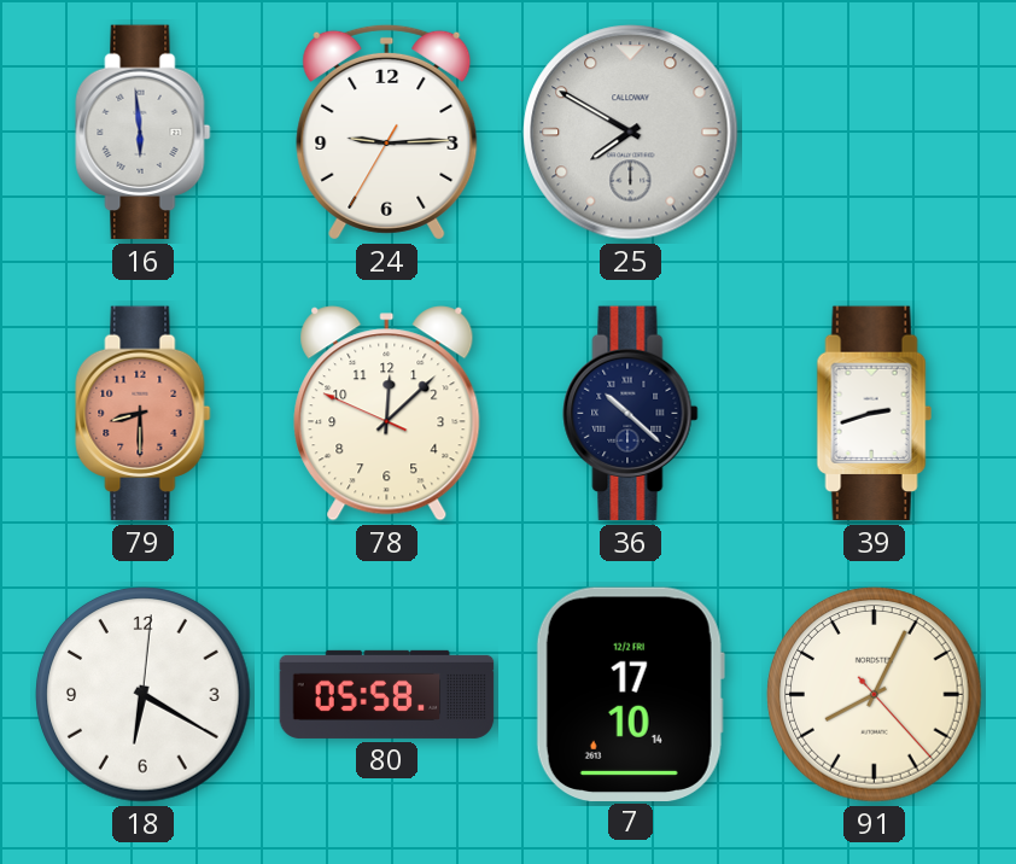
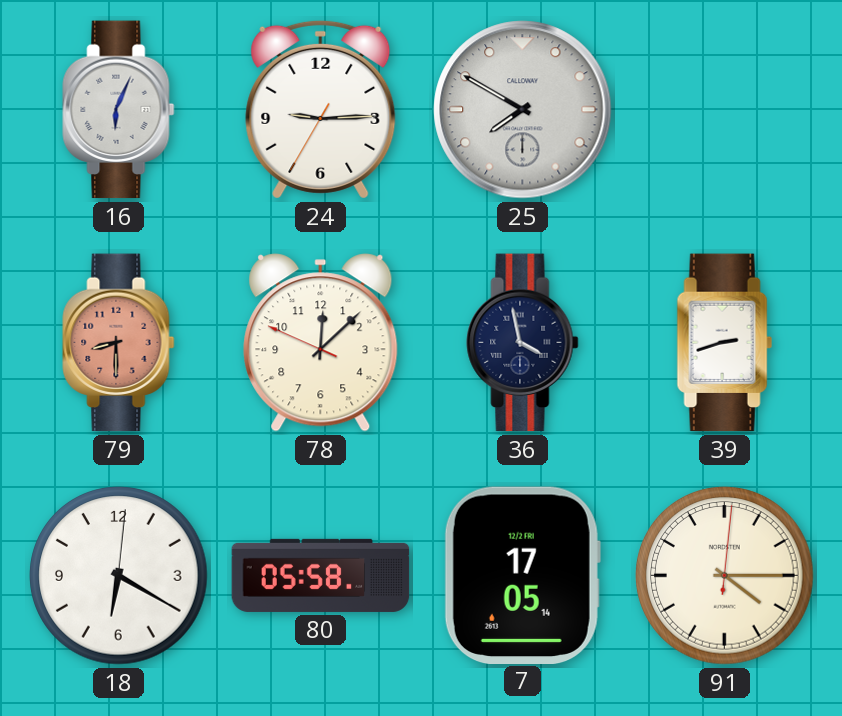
16: 5:59 -> 6:04
36: 10:22 -> 3:58
7: 17:10 -> 17:05
91: 8:04 -> 4:15
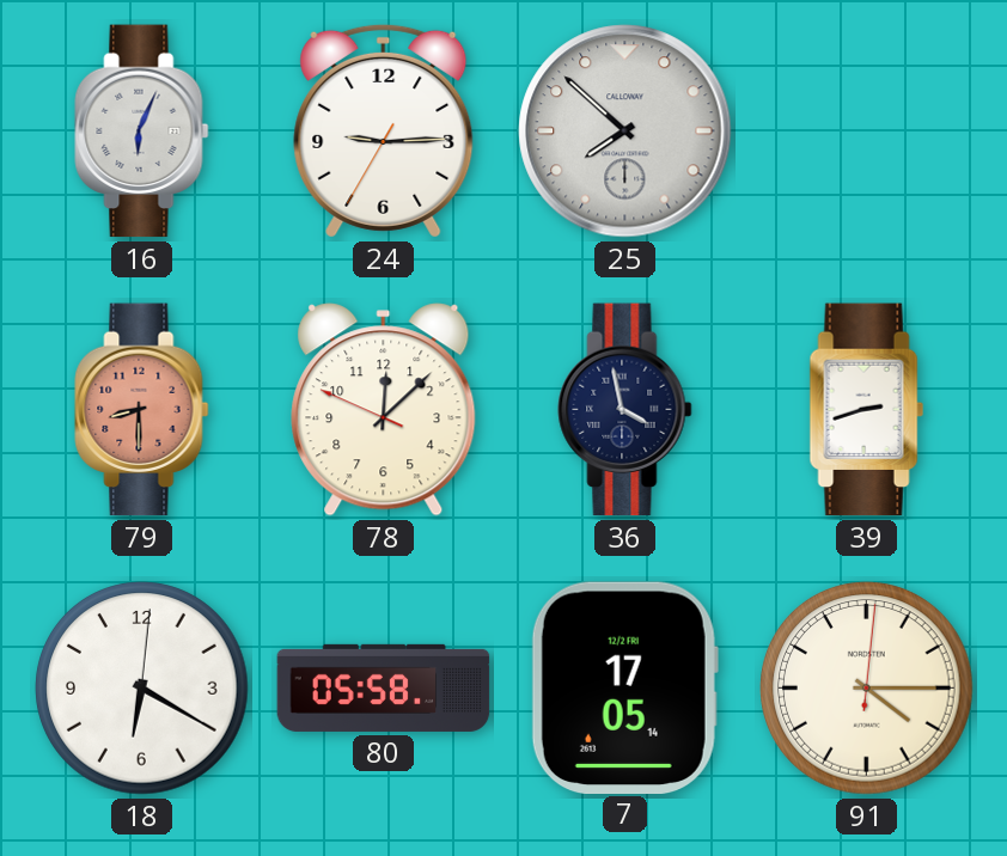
25: 7:50 -> 7:52
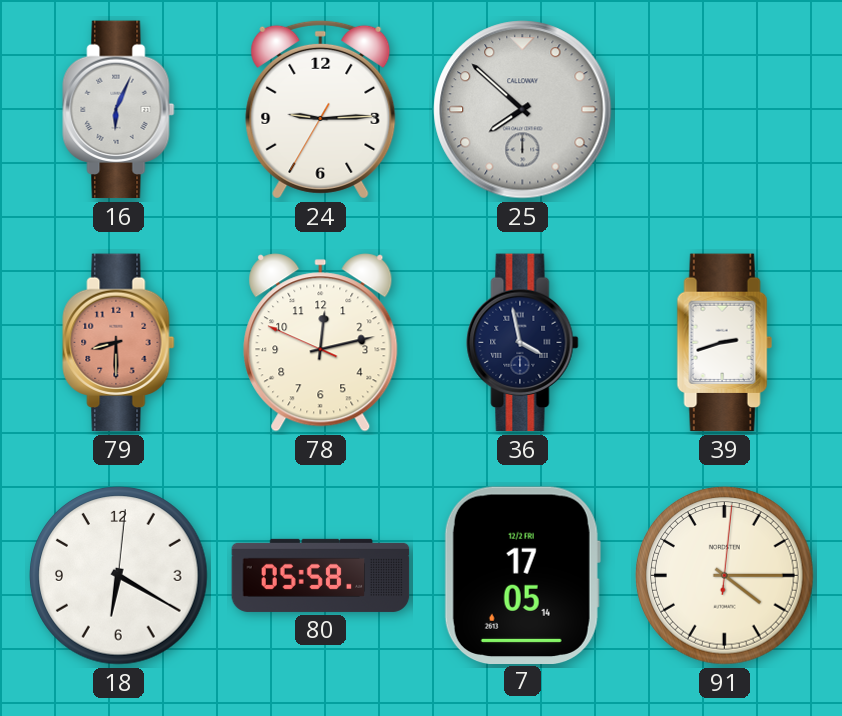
78: 12:07 -> 12:12
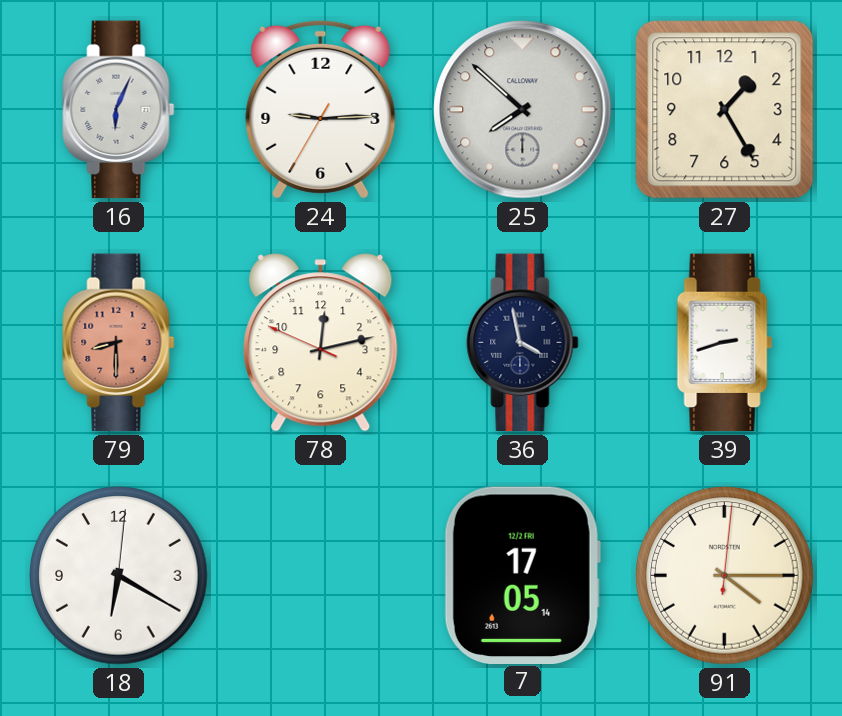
27: none -> 1:25
80: 05:58 -> none
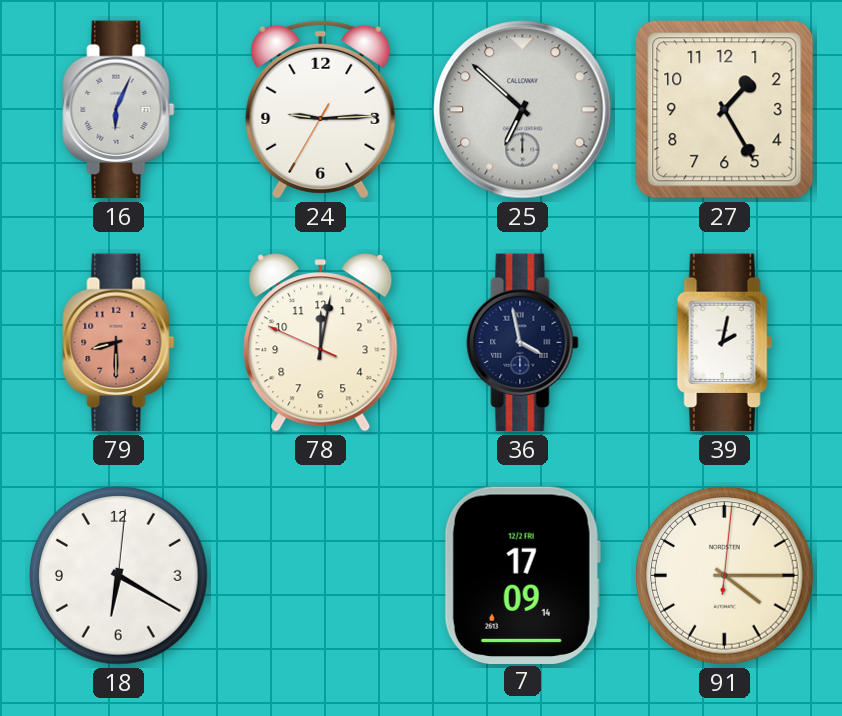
25: 7:52 -> 6:52
78: 12:12 -> 12:01
39: 2:42 -> 2:02
7: 17:05 -> 17:09
